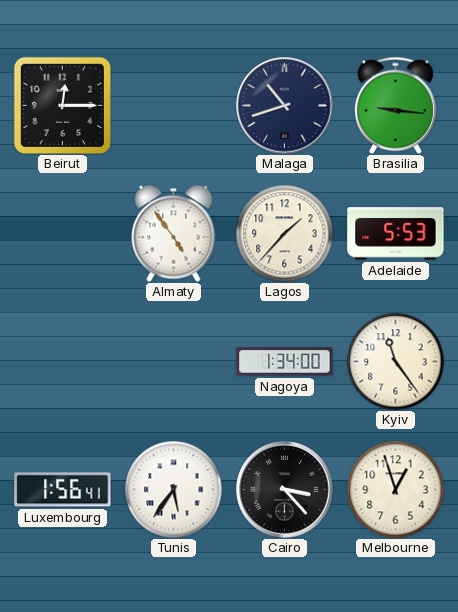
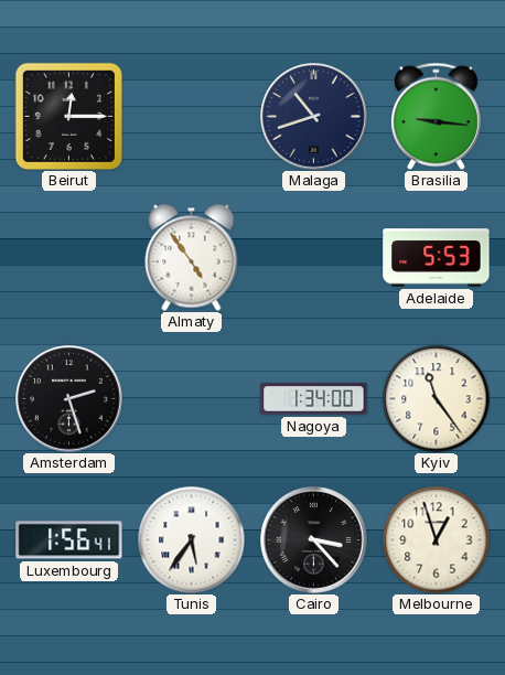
Lagos: 1:37 -> none
Amsterdam: none -> 2:27
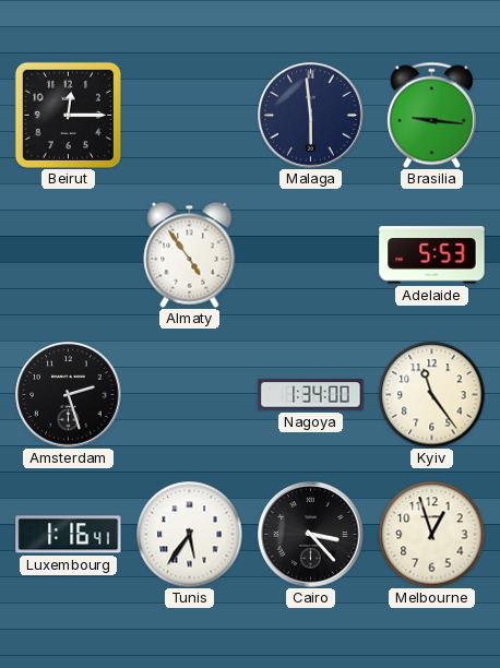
Malaga: 10:42 -> 5:59
Luxembourg: 1:56 -> 1:16
